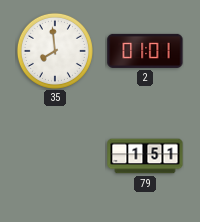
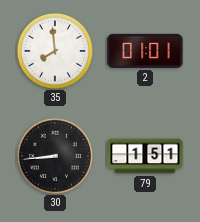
30: none -> 8:44
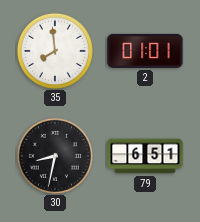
30: 8:44 -> 8:32
79: 1:51 -> 6:51
